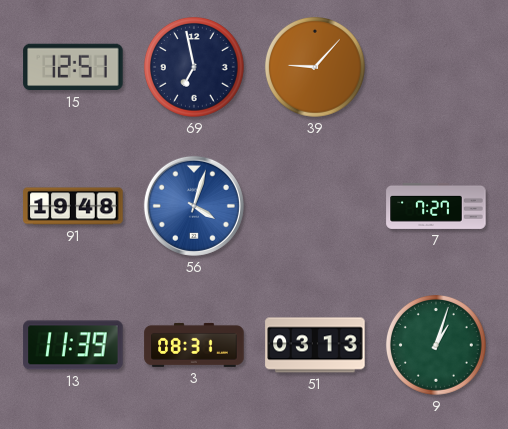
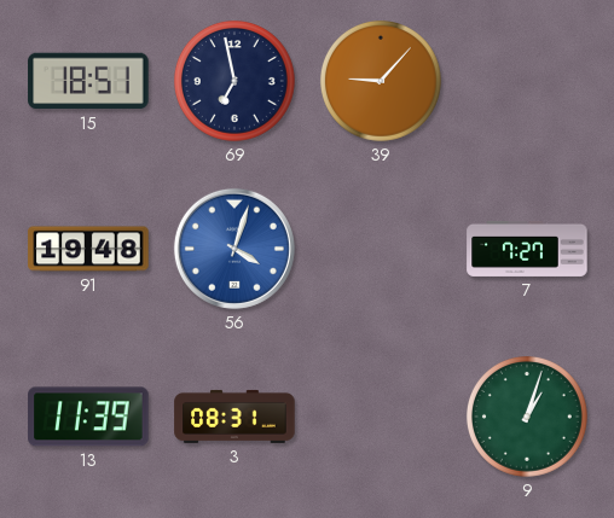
15: 12:51 -> 18:51
51: 03:13 -> none
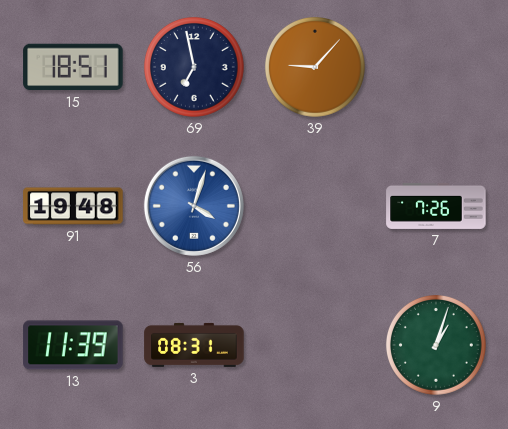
7: 7:27 -> 7:26
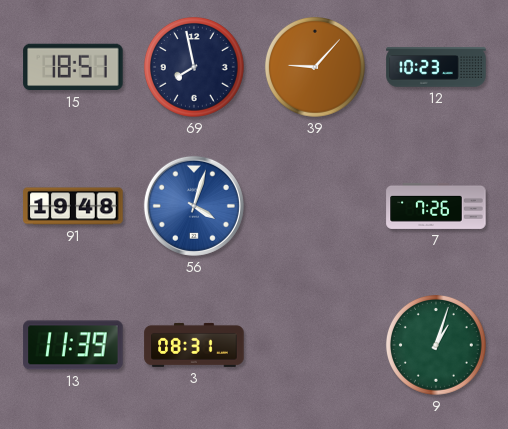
69: 6:58 -> 7:58
12: none -> 10:23
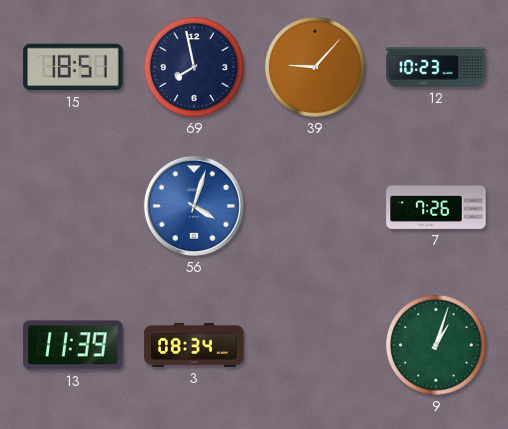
91: 19:48 -> none
3: 08:31 -> 08:34
